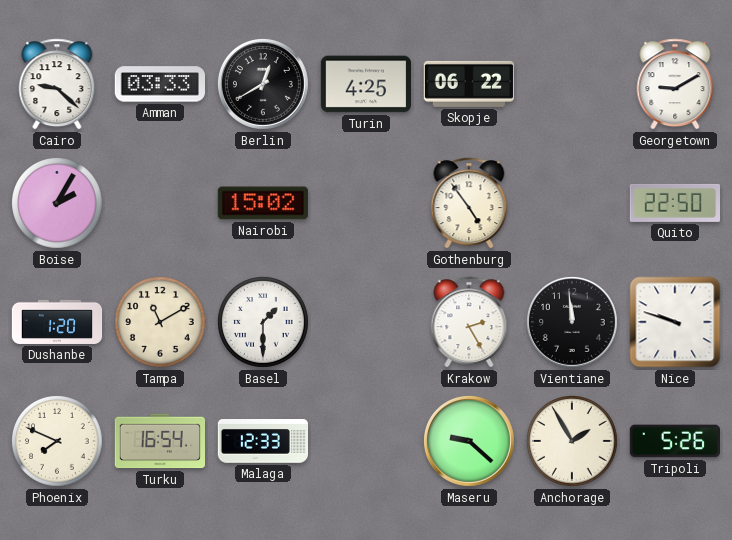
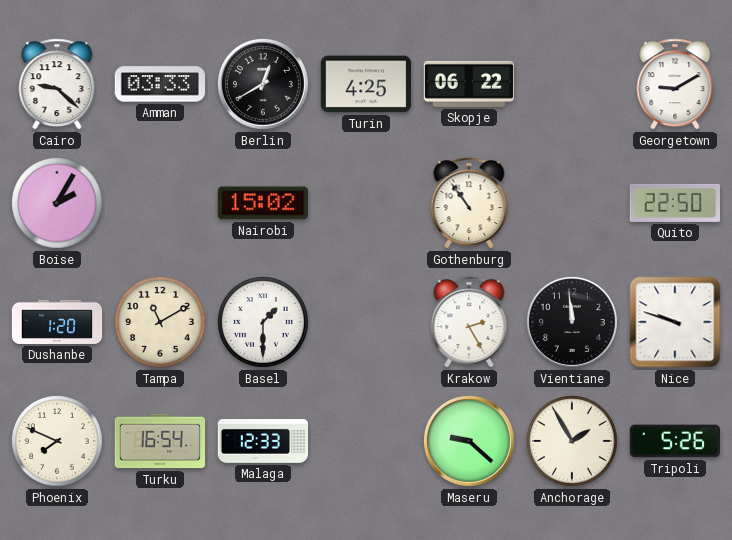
Gothenburg: 4:54 -> 10:54
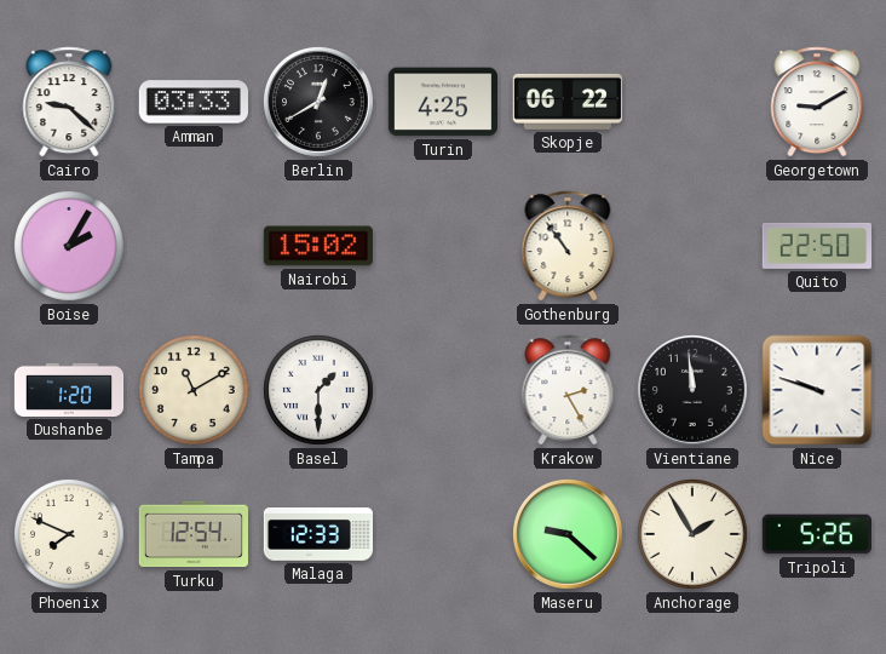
Turku: 16:54 -> 12:54
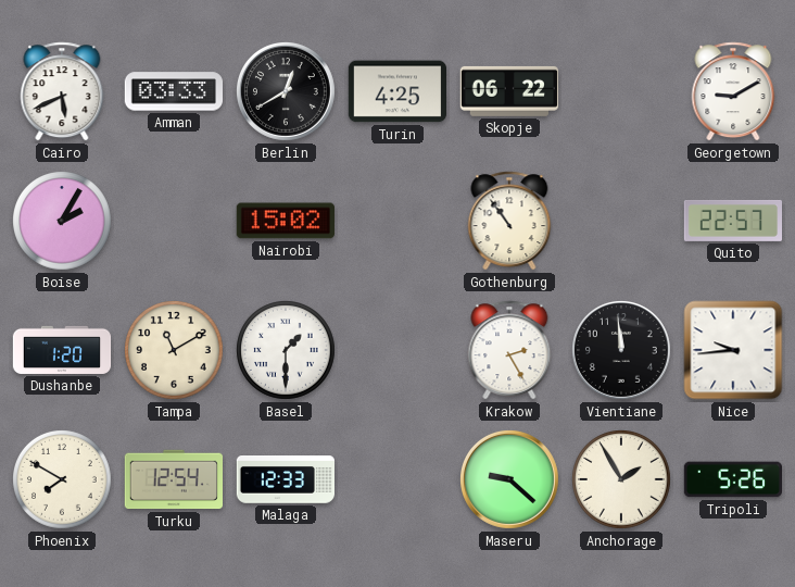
Cairo: 9:22 -> 5:41
Quito: 22:50 -> 22:57
Nice: 9:48 -> 9:44
Phoenix: 7:49 -> 7:50
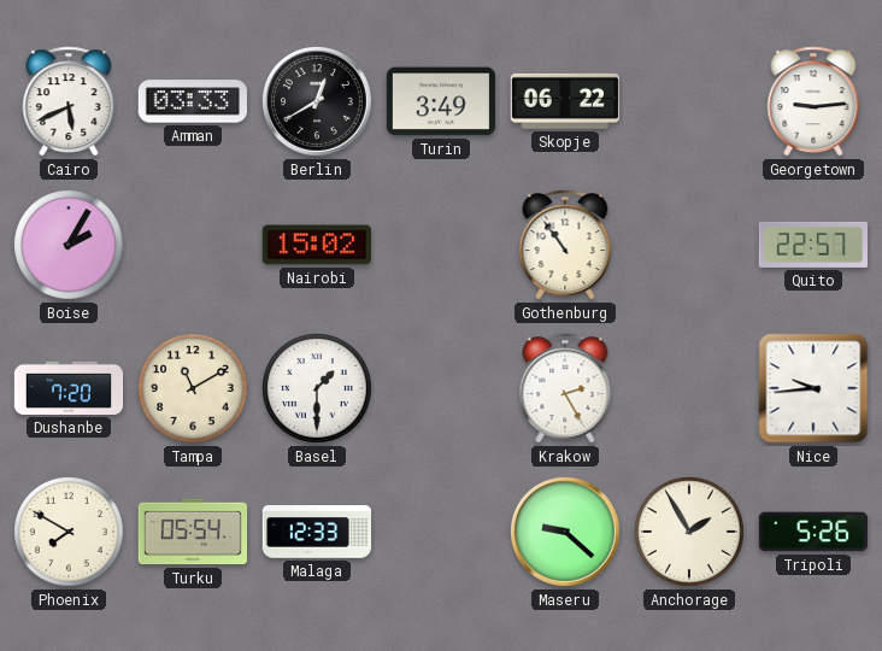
Turin: 4:25 -> 3:49
Georgetown: 9:10 -> 9:14
Dushanbe: 1:20 -> 7:20
Vientiane: 11:59 -> none
Turku: 12:54 -> 05:54
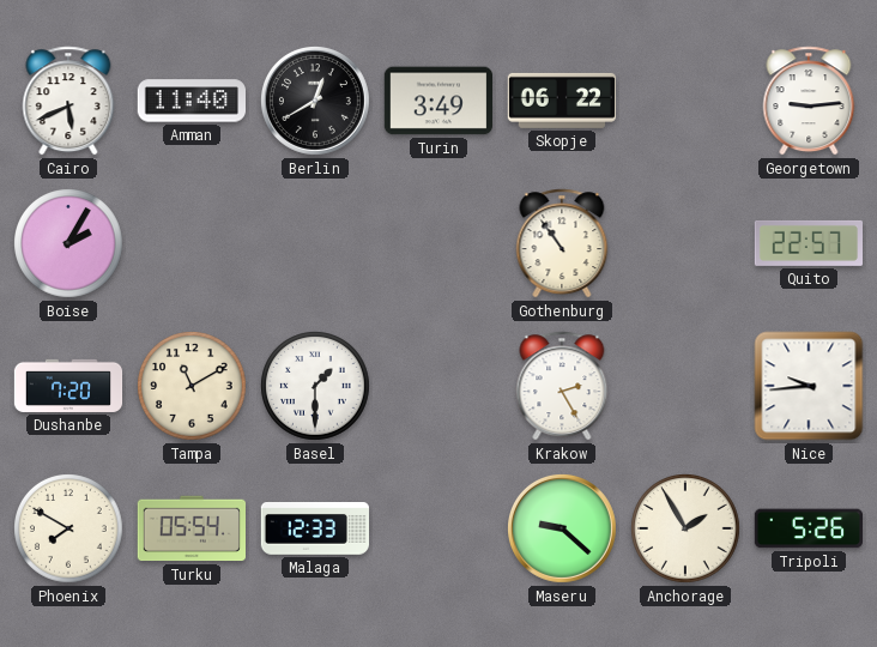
Amman: 03:33 -> 11:40
Nairobi: 15:02 -> none
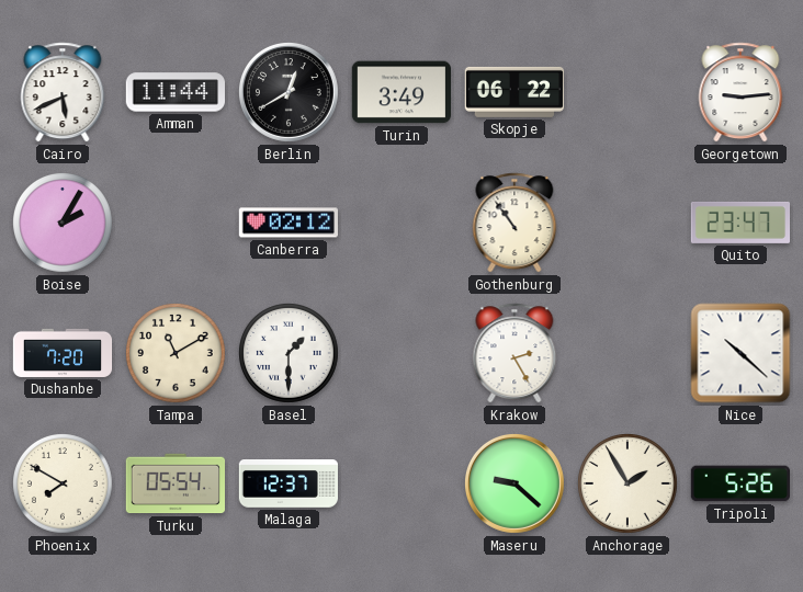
Amman: 11:40 -> 11:44
Canberra: none -> 02:12
Quito: 22:57 -> 23:47
Nice: 9:44 -> 10:22
Malaga: 12:33 -> 12:37
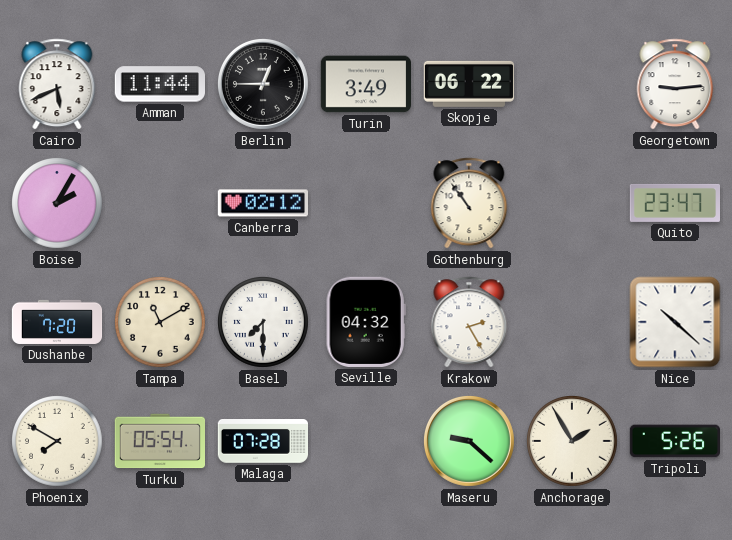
Berlin: 12:40 -> 12:45
Basel: 1:30 -> 7:30
Seville: none -> 04:32
Malaga: 12:37 -> 07:28
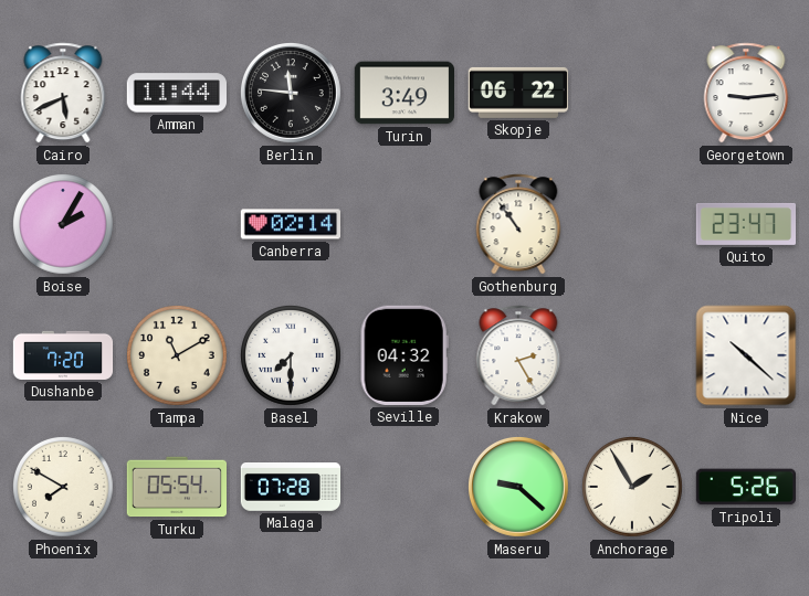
Berlin: 12:45 -> 11:46
Canberra: 02:12 -> 02:14
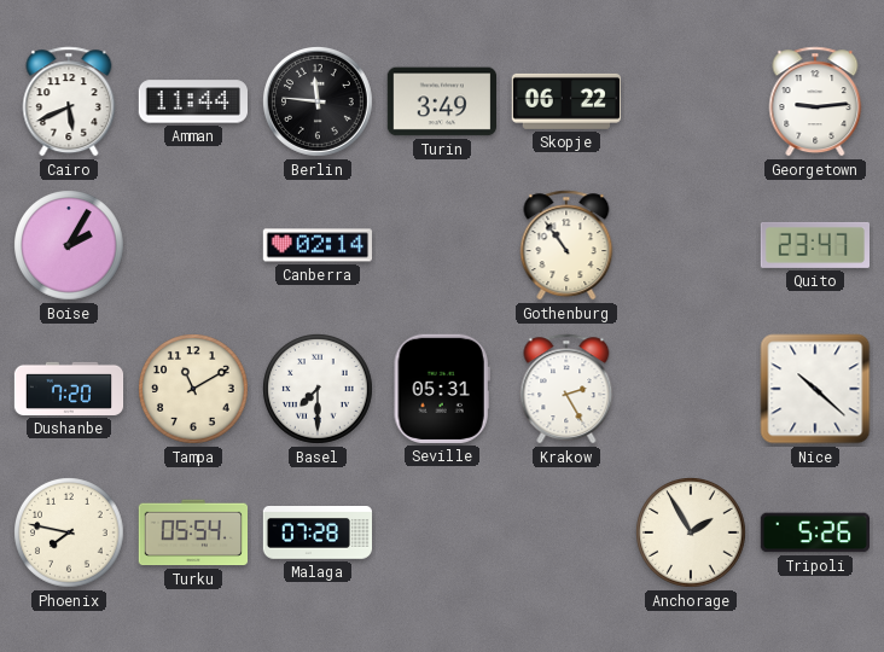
Seville: 04:32 -> 05:31
Phoenix: 7:50 -> 7:47
Maseru: 9:22 -> none
